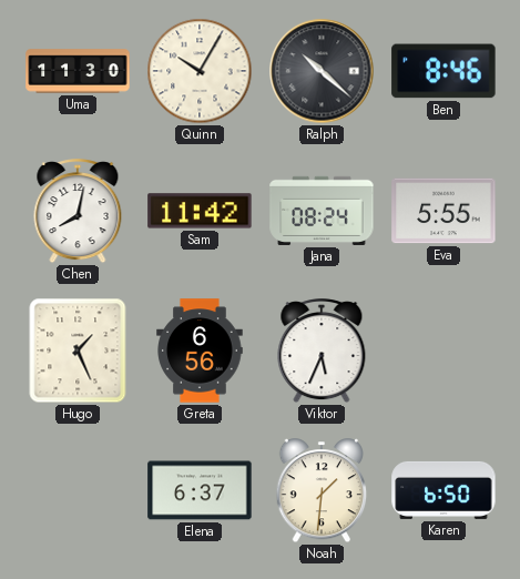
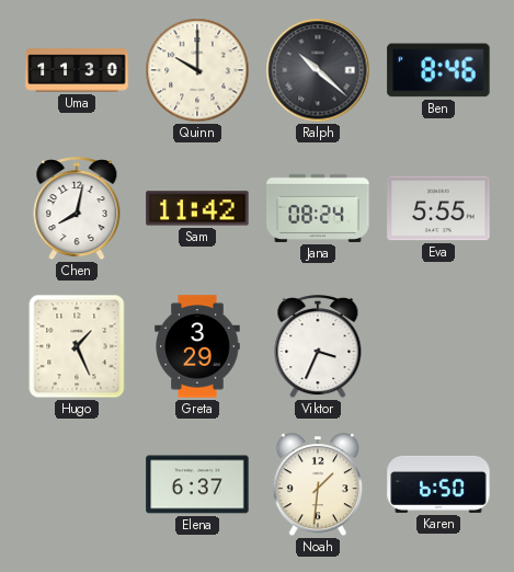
Quinn: 10:05 -> 10:00
Greta: 6:56 -> 3:29
Viktor: 5:34 -> 3:34
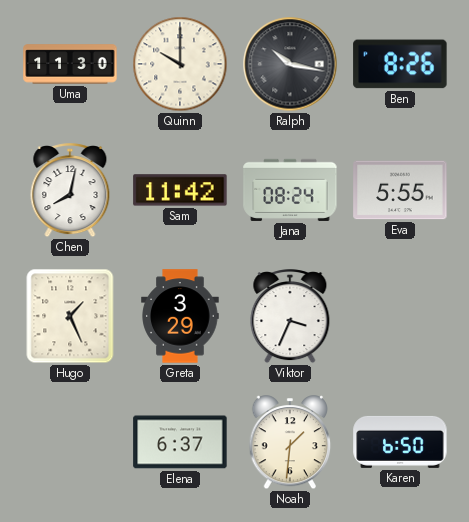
Ralph: 10:22 -> 10:17
Ben: 8:46 -> 8:26
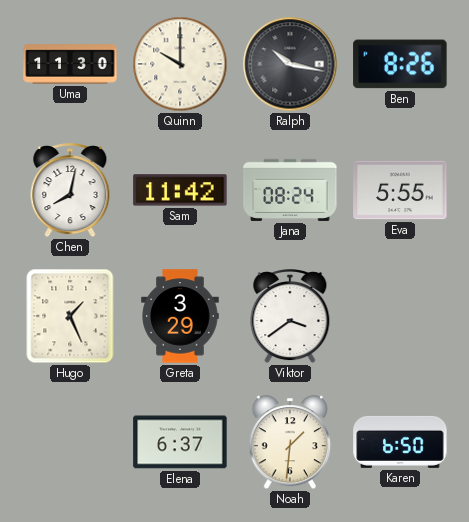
Viktor: 3:34 -> 3:39
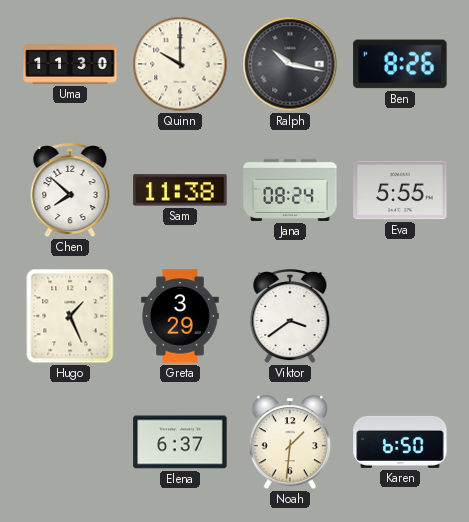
Chen: 8:02 -> 7:52
Sam: 11:42 -> 11:38
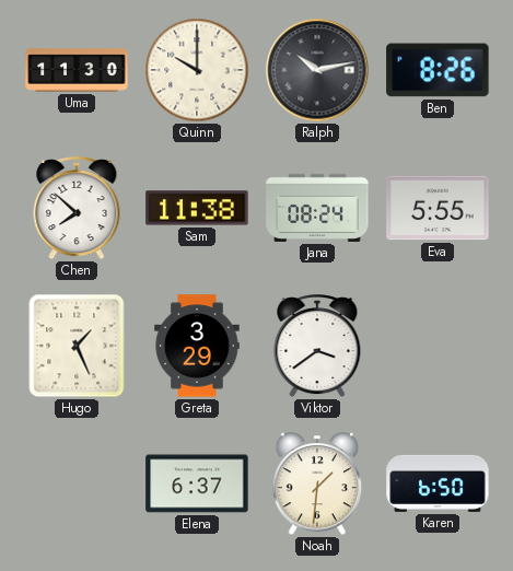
Ralph: 10:17 -> 10:13
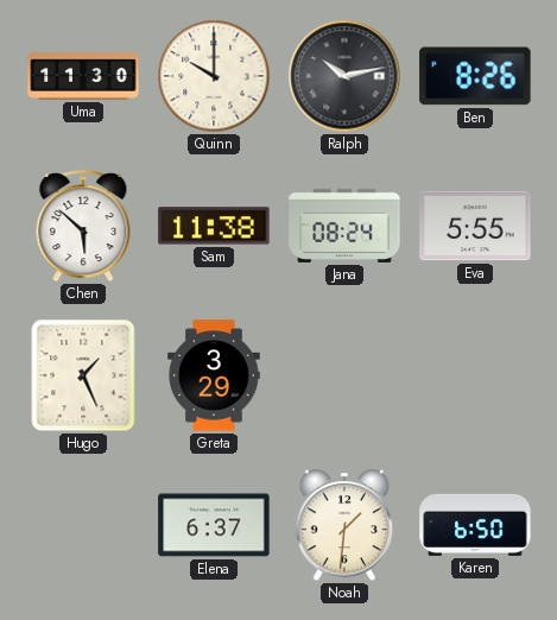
Chen: 7:52 -> 5:52
Viktor: 3:39 -> none
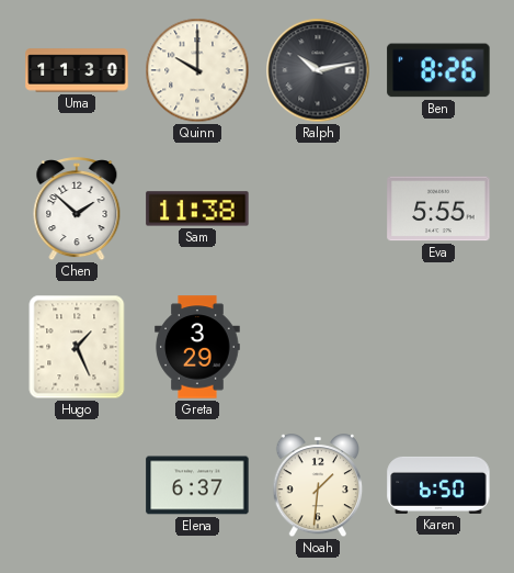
Chen: 5:52 -> 1:52
Jana: 08:24 -> none
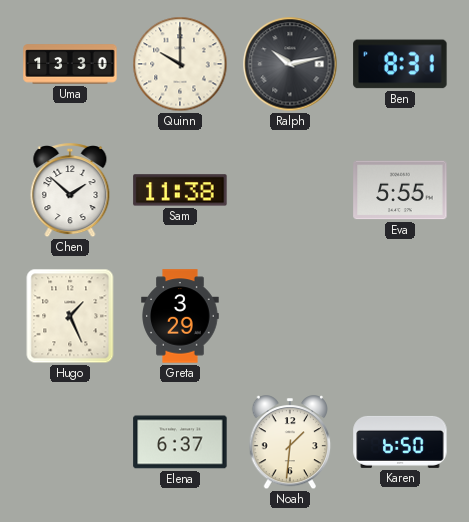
Uma: 11:30 -> 13:30
Ben: 8:26 -> 8:31
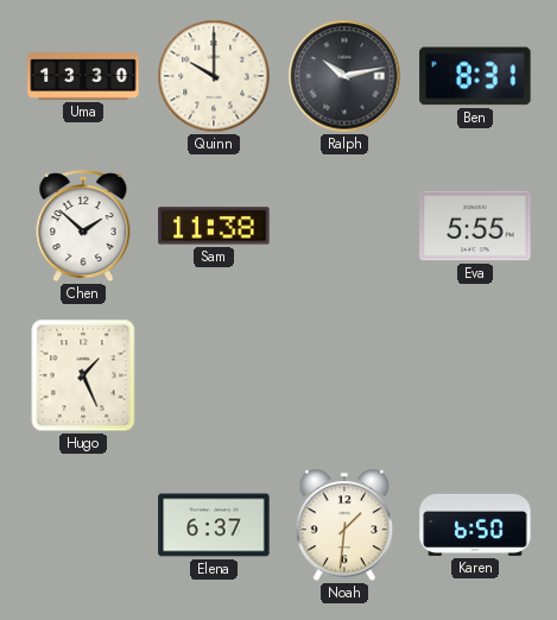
Greta: 3:29 -> none
